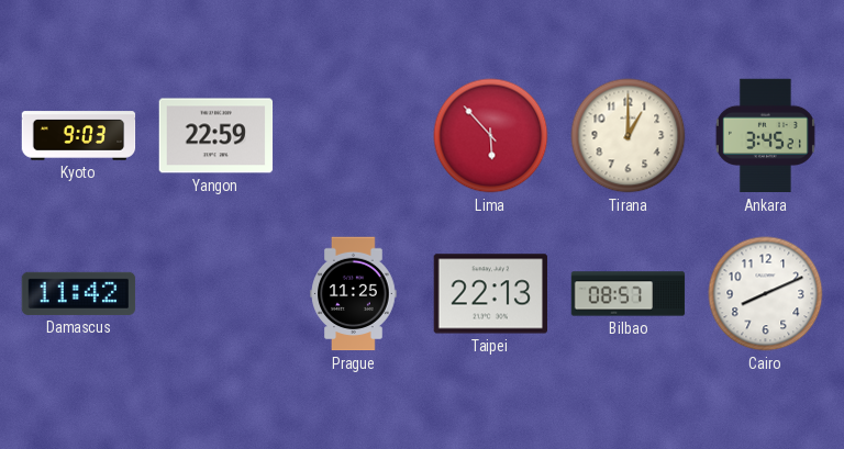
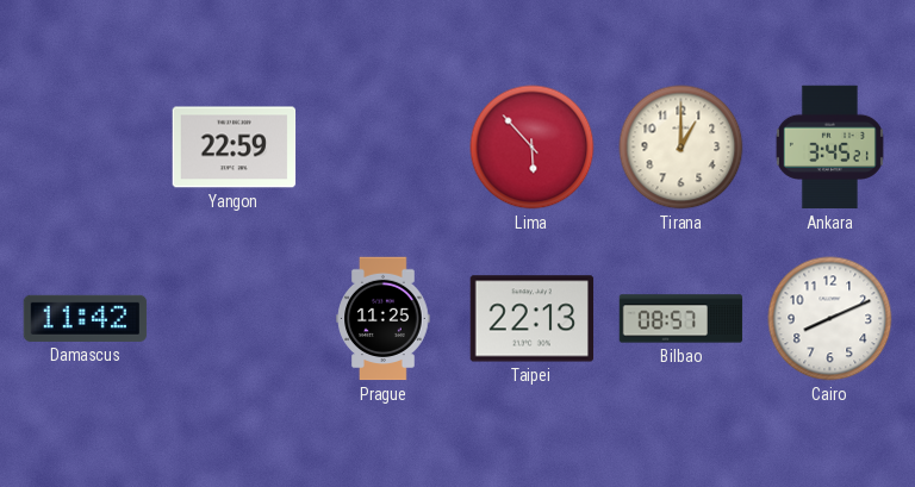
Kyoto: 9:03 -> none
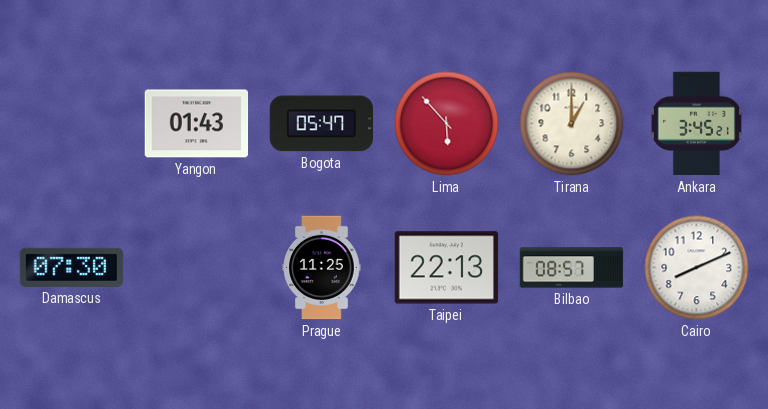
Yangon: 22:59 -> 01:43
Bogota: none -> 05:47
Damascus: 11:42 -> 07:30
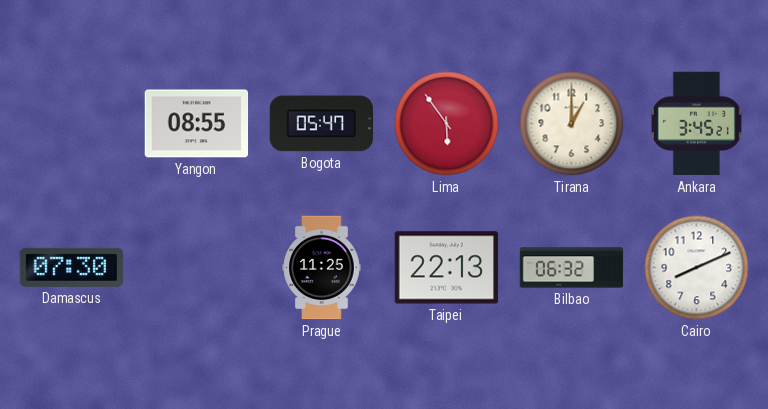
Yangon: 01:43 -> 08:55
Lima: 5:53 -> 5:54
Bilbao: 08:57 -> 06:32
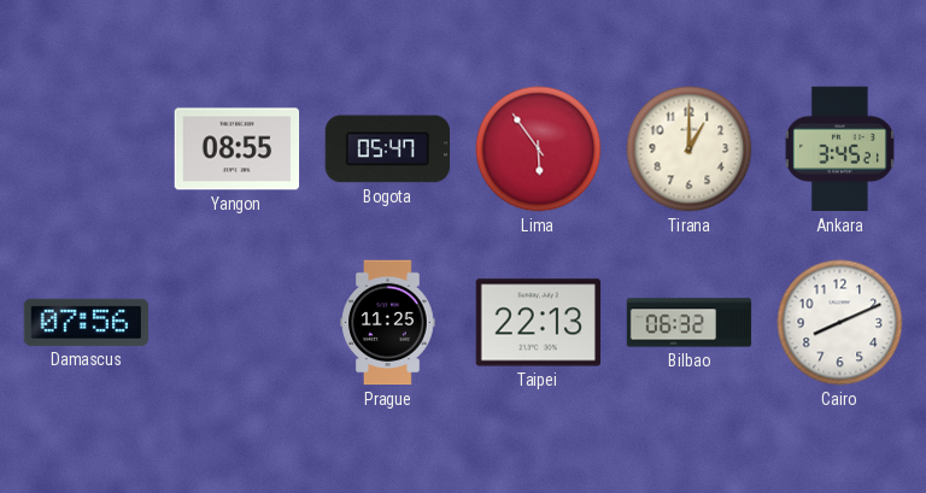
Damascus: 07:30 -> 07:56
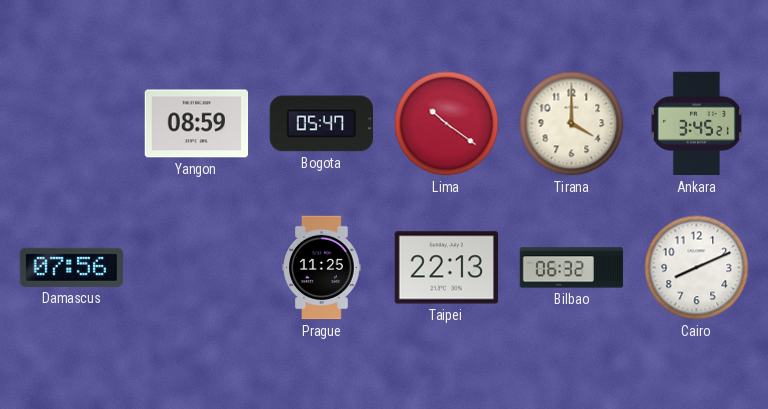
Yangon: 08:55 -> 08:59
Lima: 5:54 -> 10:21
Tirana: 1:00 -> 4:00
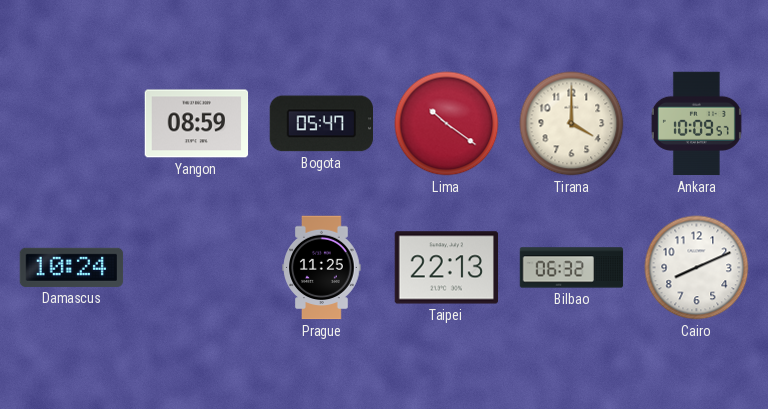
Ankara: 3:45 -> 10:09
Damascus: 07:56 -> 10:24
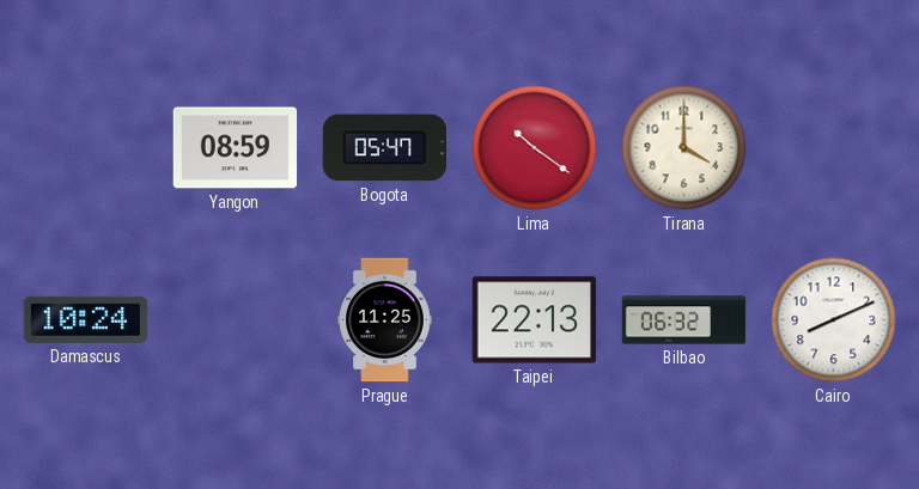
Ankara: 10:09 -> none
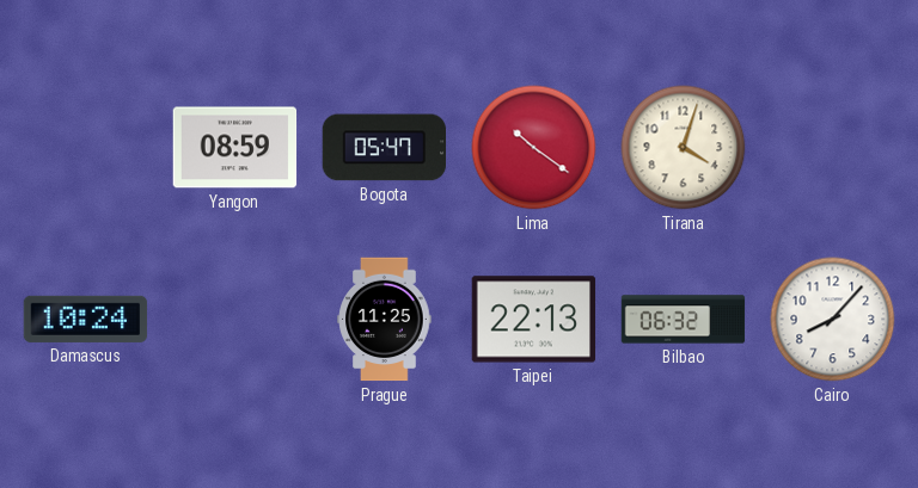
Tirana: 4:00 -> 4:03
Cairo: 8:11 -> 8:07
